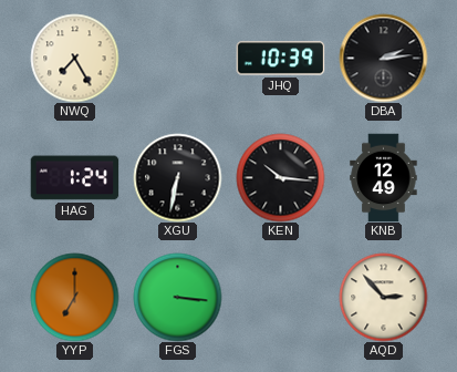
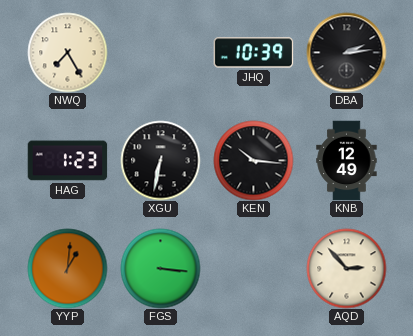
HAG: 1:24 -> 1:23
YYP: 7:00 -> 1:01
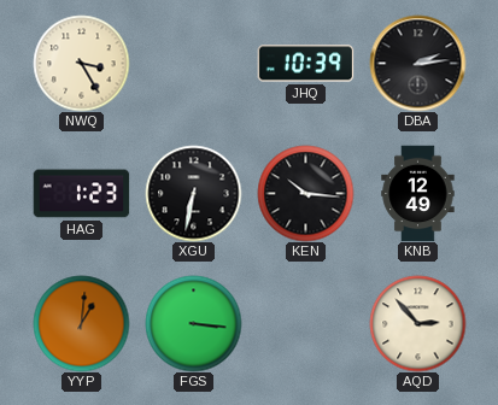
NWQ: 7:25 -> 3:25
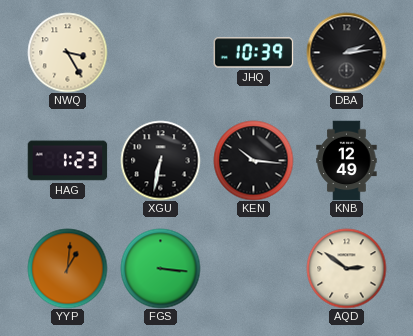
AQD: 2:53 -> 2:51
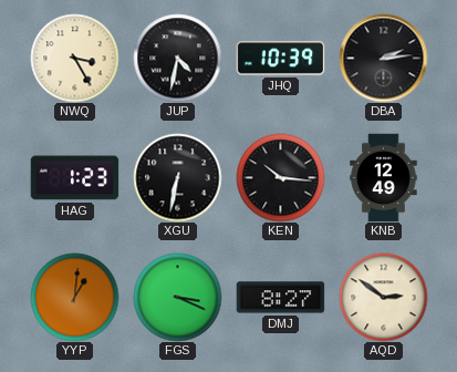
JUP: none -> 4:32
FGS: 3:16 -> 3:19
DMJ: none -> 8:27
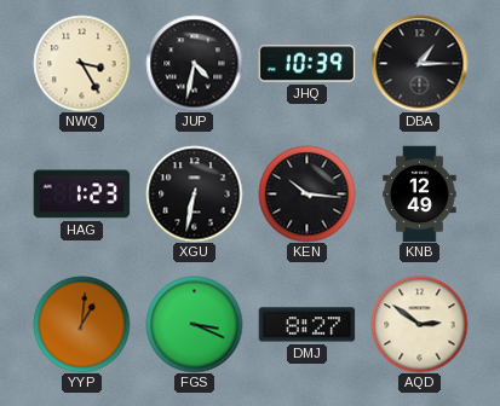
DBA: 2:14 -> 1:15
